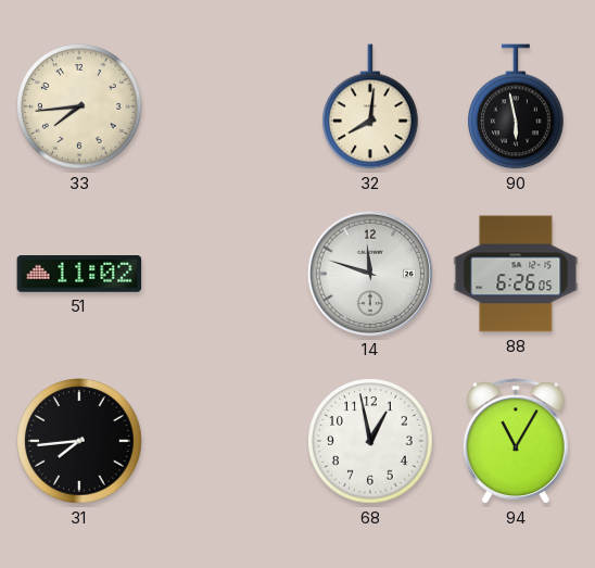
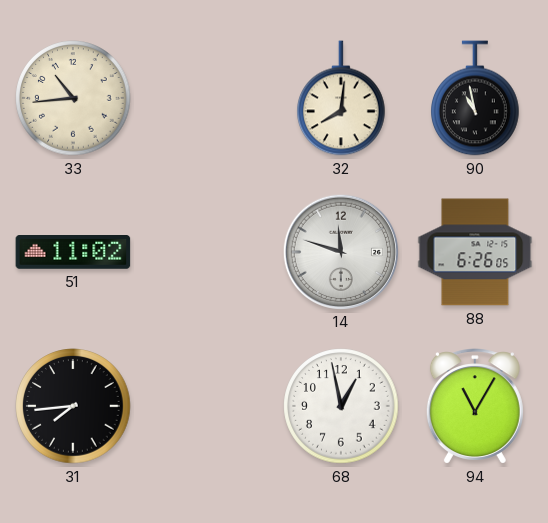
33: 7:44 -> 10:44
90: 5:58 -> 10:58
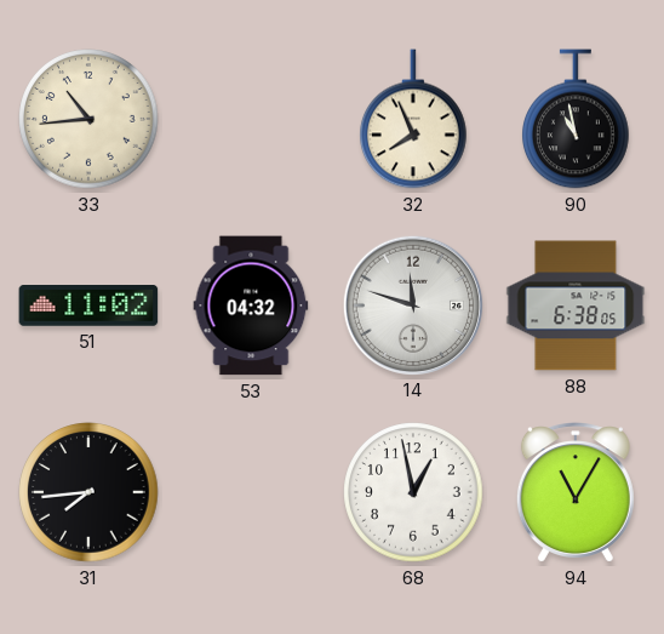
32: 8:01 -> 7:56
53: none -> 04:32
88: 6:26 -> 6:38
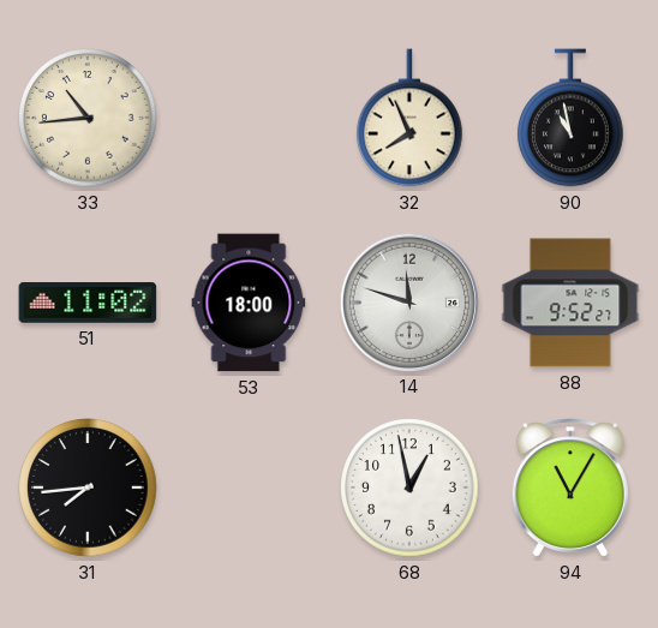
53: 04:32 -> 18:00
88: 6:38 -> 9:52
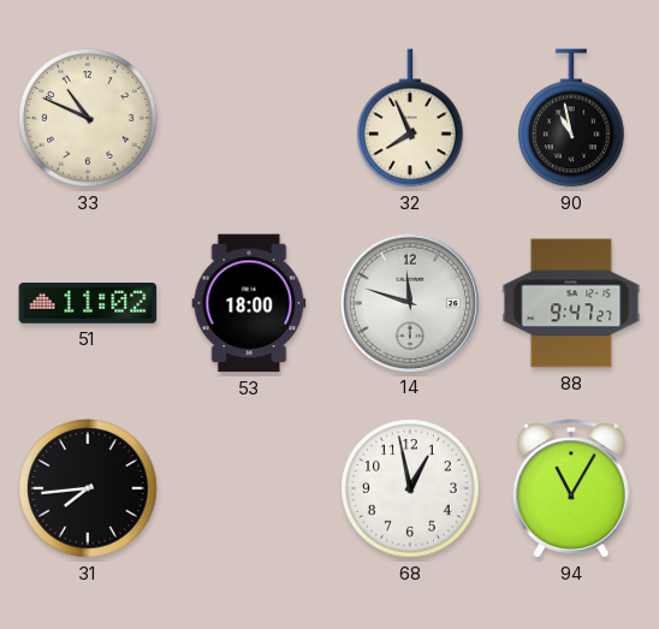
33: 10:44 -> 10:49
88: 9:52 -> 9:47
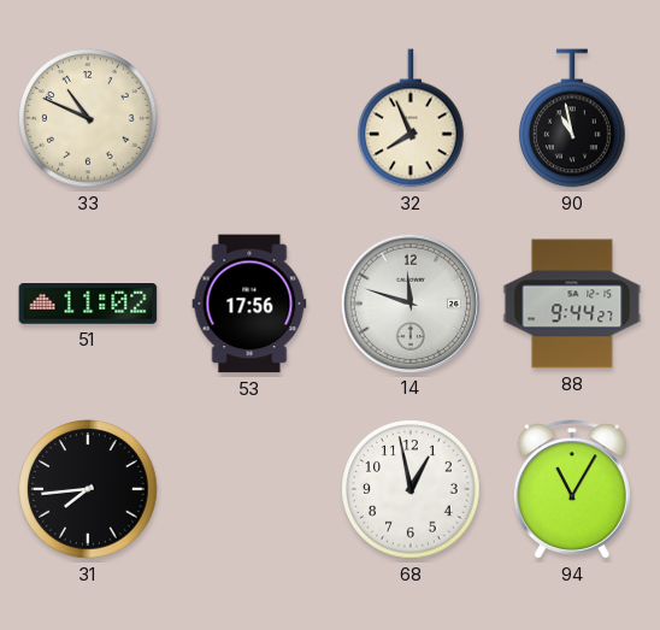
53: 18:00 -> 17:56
88: 9:47 -> 9:44
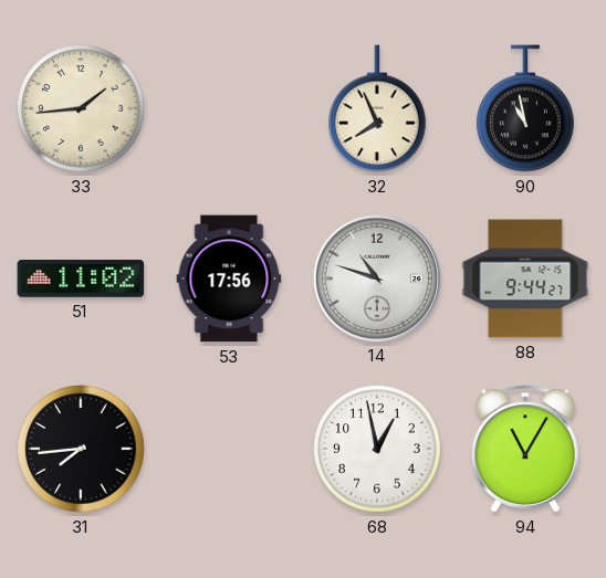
33: 10:49 -> 1:44
14: 11:48 -> 10:48
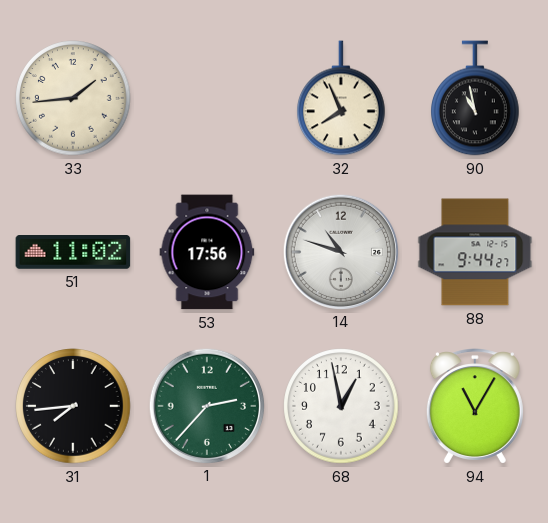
1: none -> 2:37
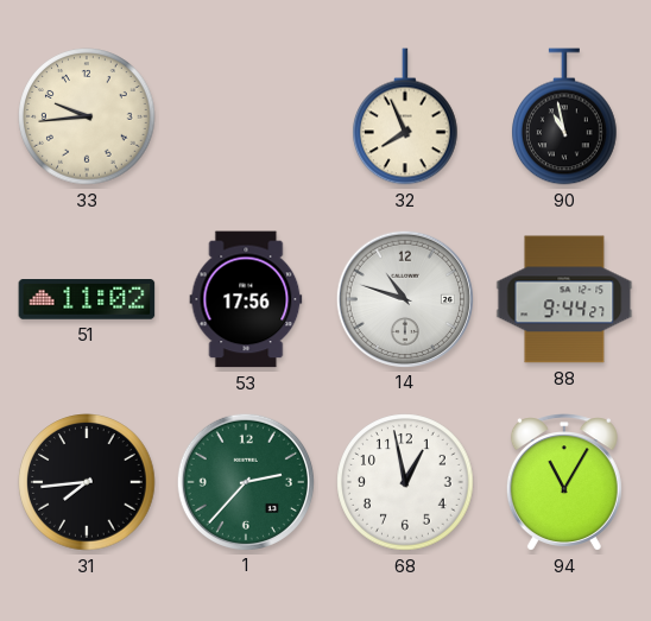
33: 1:44 -> 9:44
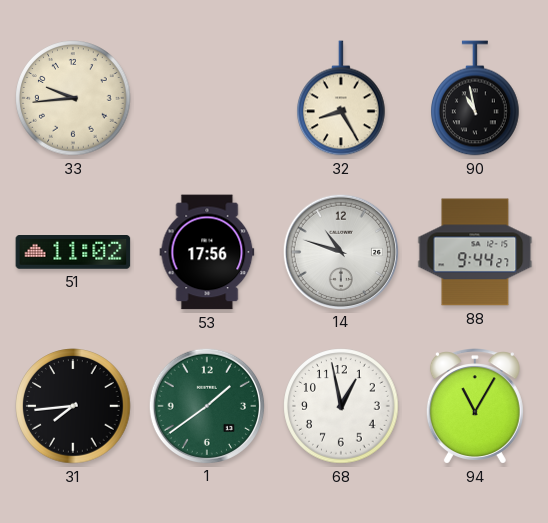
32: 7:56 -> 8:25
1: 2:37 -> 1:39
